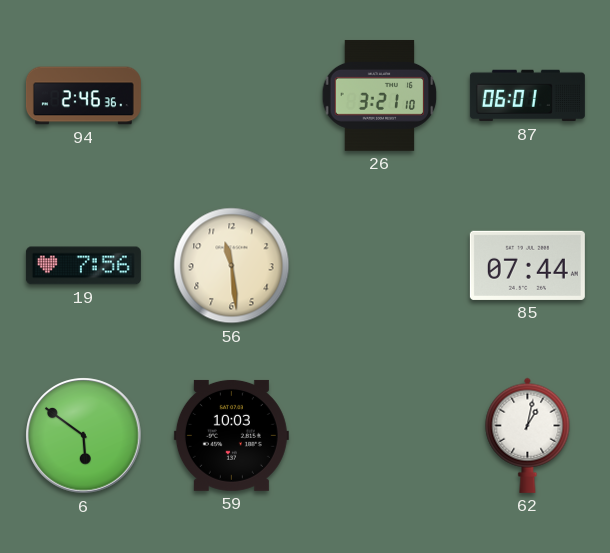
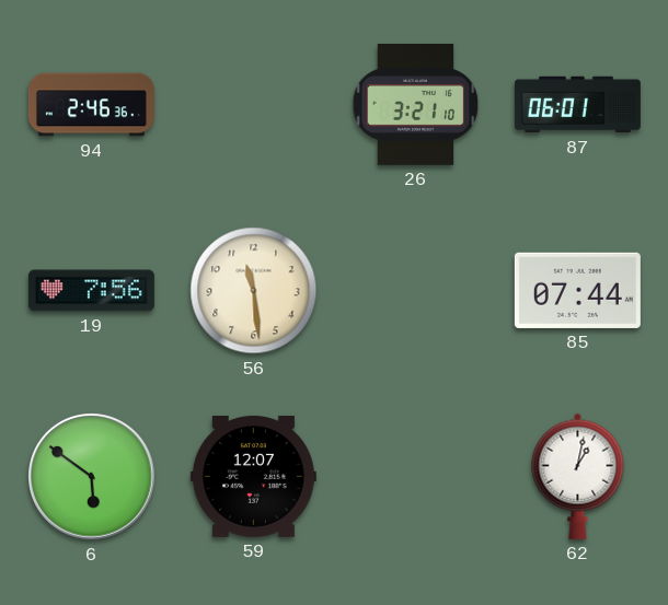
59: 10:03 -> 12:07
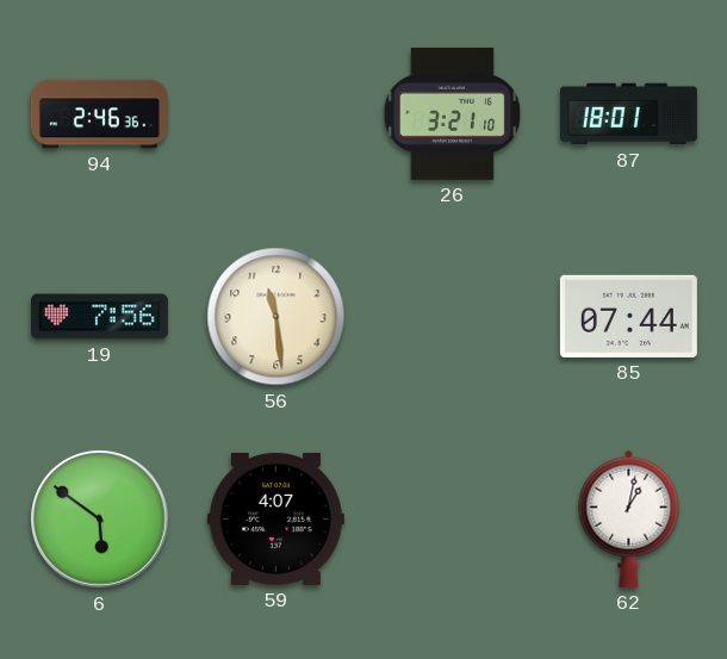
87: 06:01 -> 18:01
59: 12:07 -> 4:07
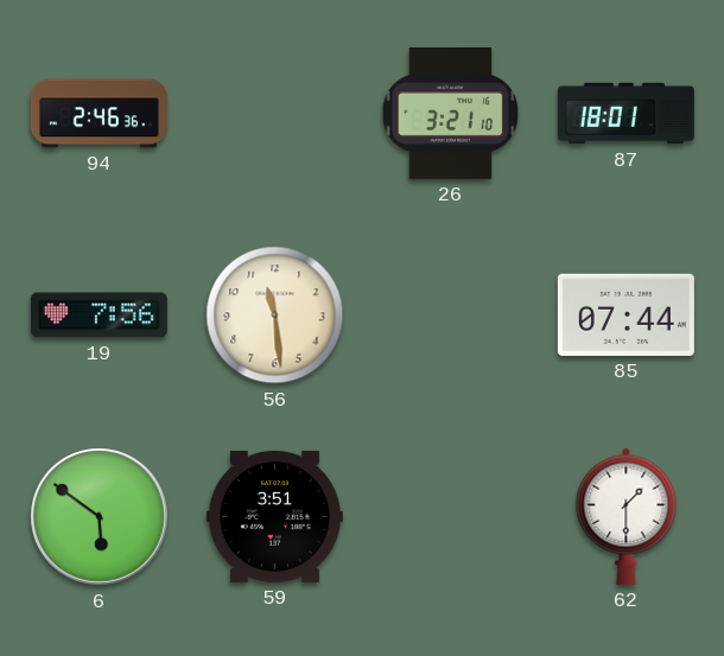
59: 4:07 -> 3:51
62: 1:02 -> 1:30
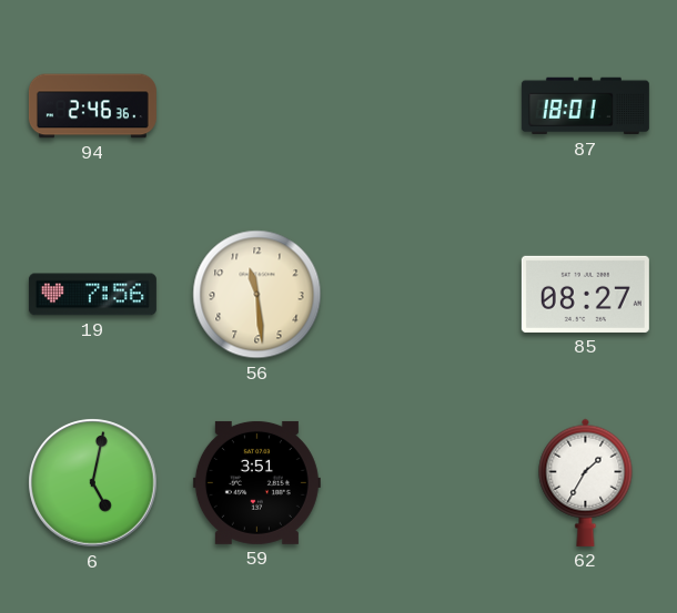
26: 3:21 -> none
85: 07:44 -> 08:27
6: 5:51 -> 5:02
62: 1:30 -> 1:35
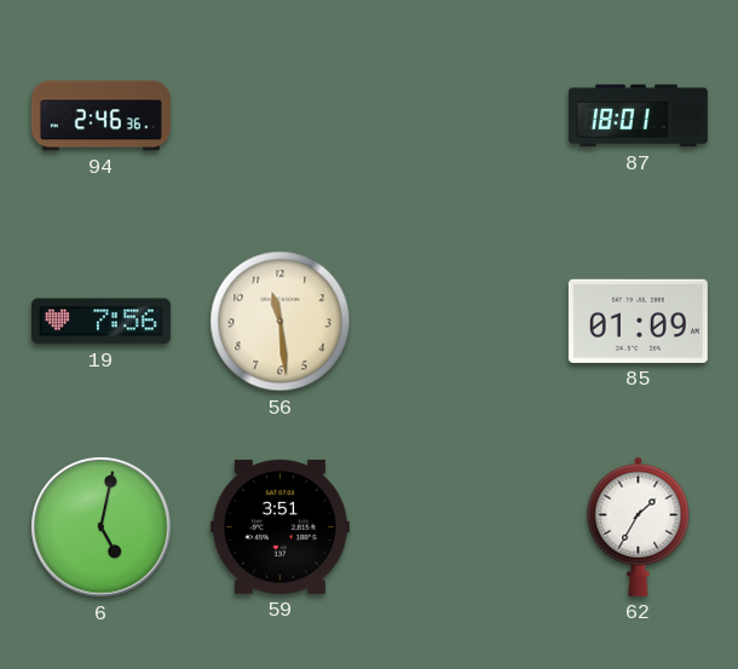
85: 08:27 -> 01:09
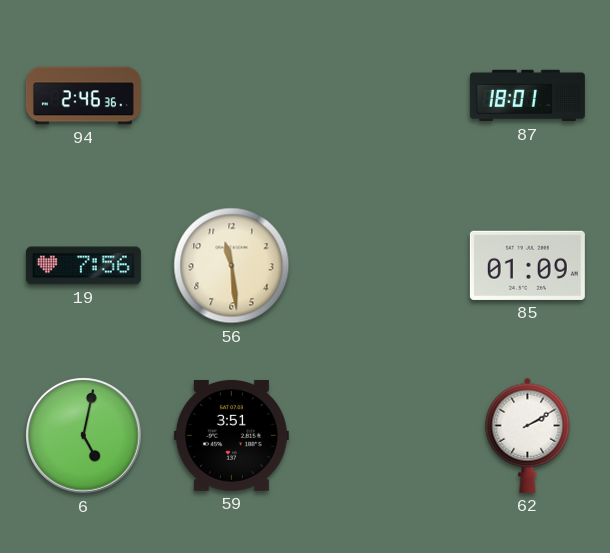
62: 1:35 -> 2:10
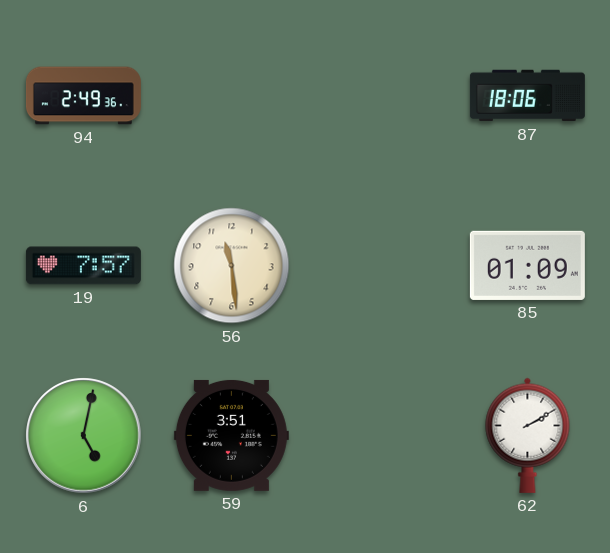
94: 2:46 -> 2:49
87: 18:01 -> 18:06
19: 7:56 -> 7:57
